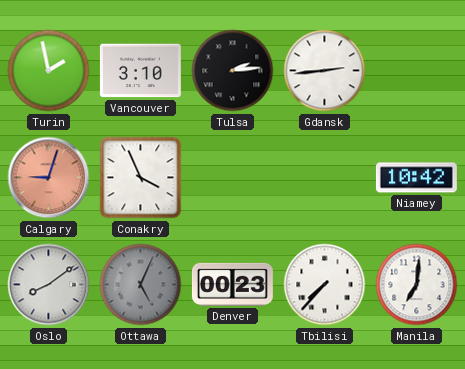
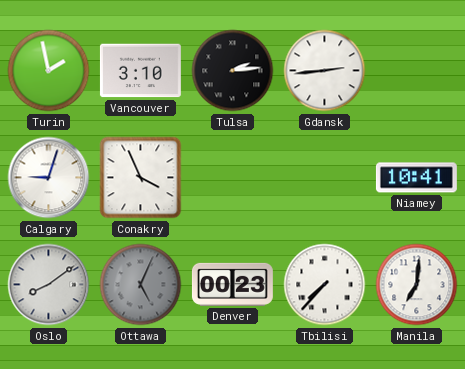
Calgary dial: salmon -> white
Niamey: 10:42 -> 10:41
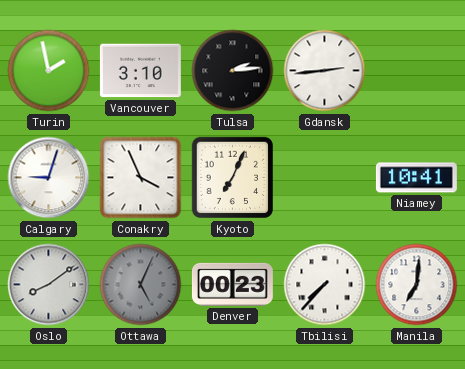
Kyoto: none -> 7:04
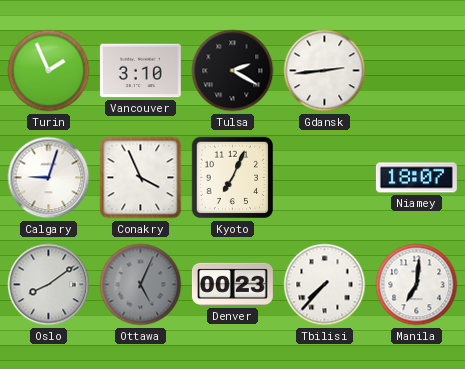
Turin: 1:58 -> 1:56
Tulsa: 2:14 -> 2:20
Niamey: 10:41 -> 18:07
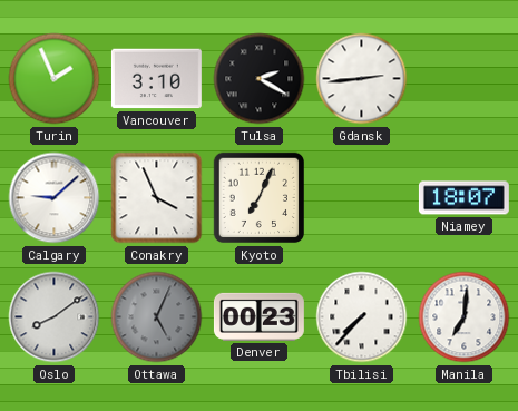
Calgary: 9:03 -> 9:08
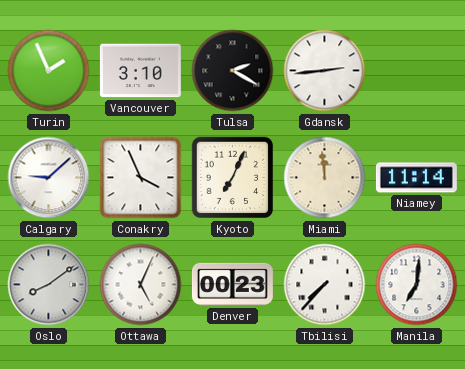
Miami: none -> 11:59
Niamey: 18:07 -> 11:14
Ottawa dial: grey -> white
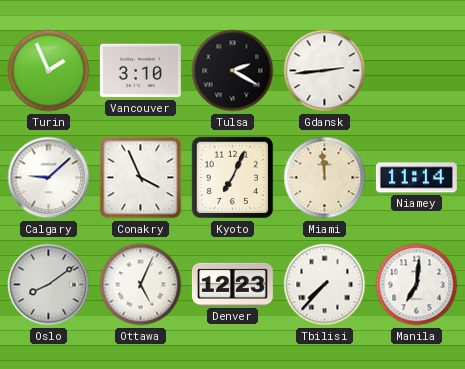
Denver: 00:23 -> 12:23
